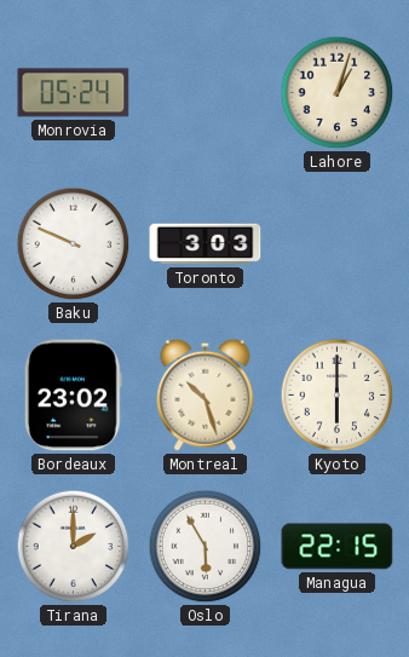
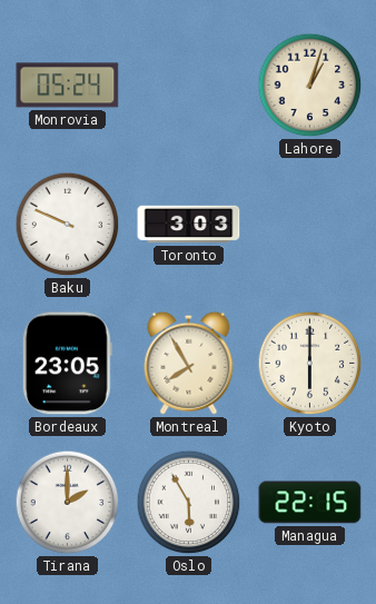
Bordeaux: 23:02 -> 23:05
Montreal: 10:27 -> 7:55
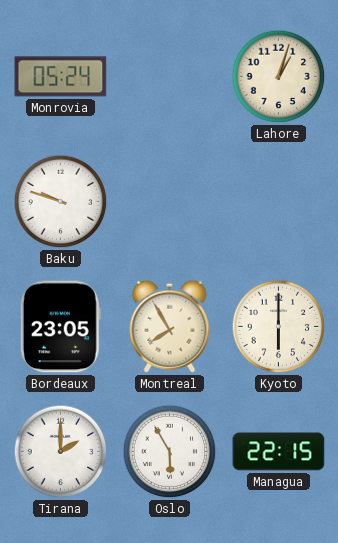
Baku: 9:49 -> 9:48
Toronto: 3:03 -> none
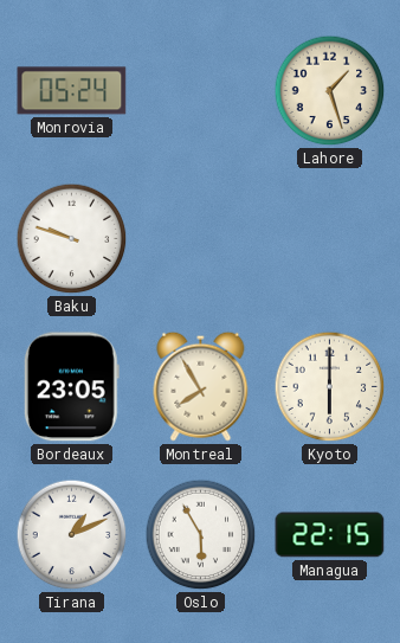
Lahore: 1:03 -> 1:27
Tirana: 2:00 -> 1:11
